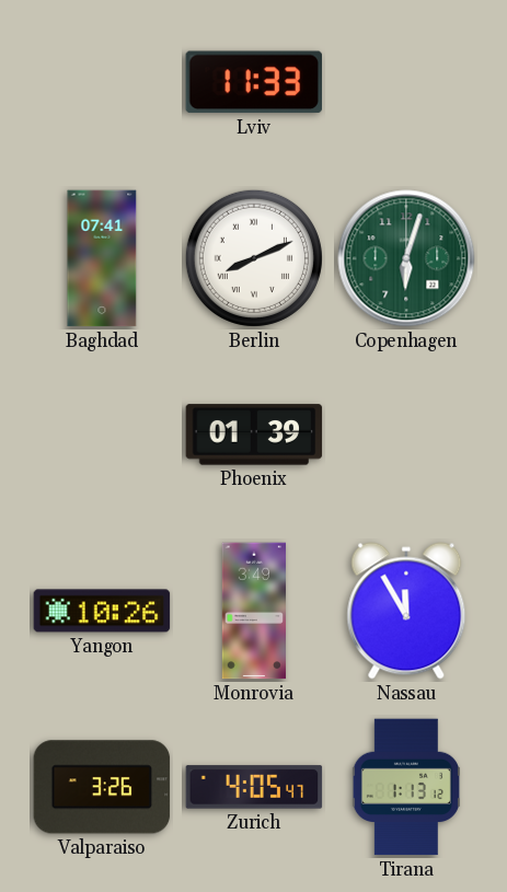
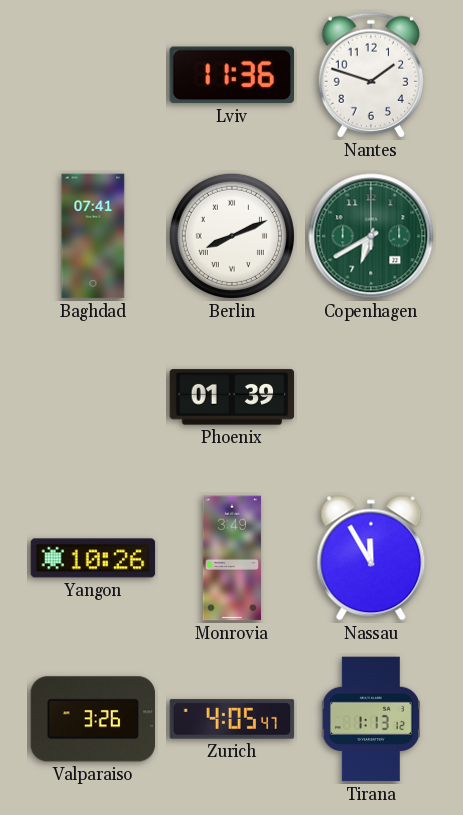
Lviv: 11:33 -> 11:36
Nantes: none -> 1:48
Copenhagen: 6:03 -> 6:40
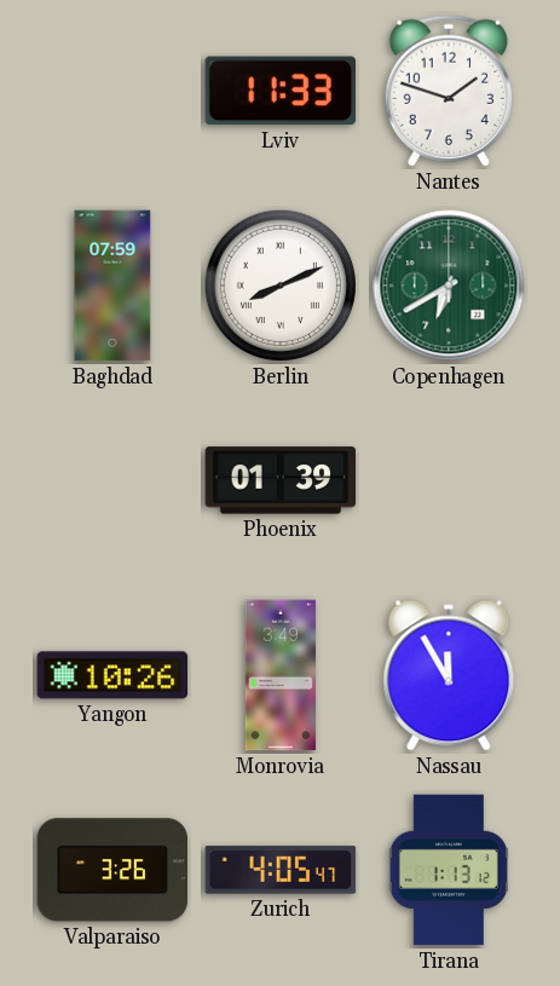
Lviv: 11:36 -> 11:33
Baghdad: 07:41 -> 07:59
